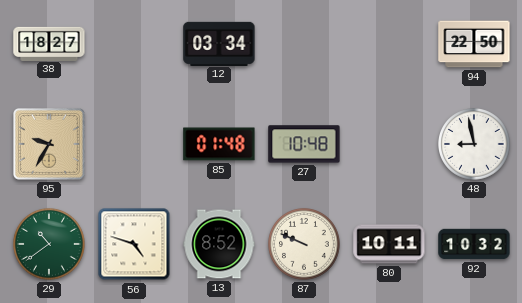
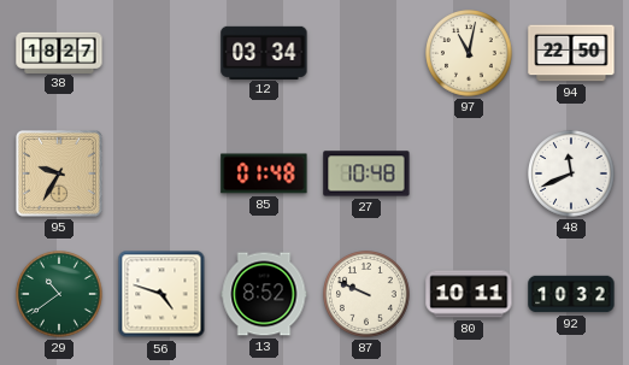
97: none -> 11:02
48: 8:58 -> 11:41
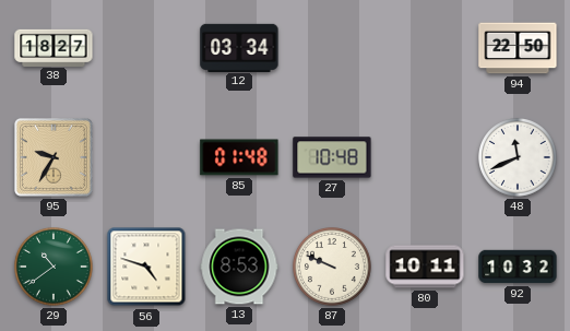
97: 11:02 -> none
13: 8:52 -> 8:53
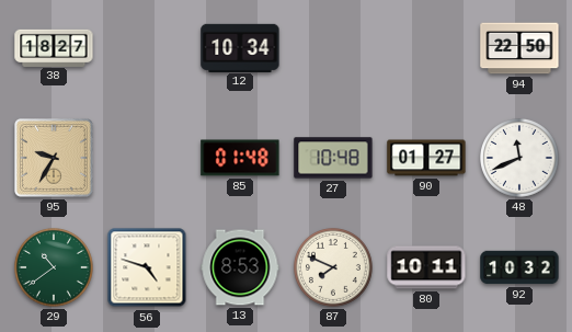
12: 03:34 -> 10:34
90: none -> 01:27
87: 9:49 -> 7:49
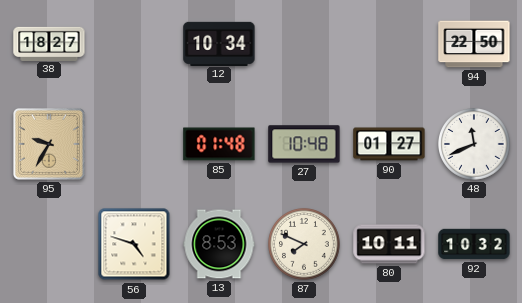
29: 10:39 -> none
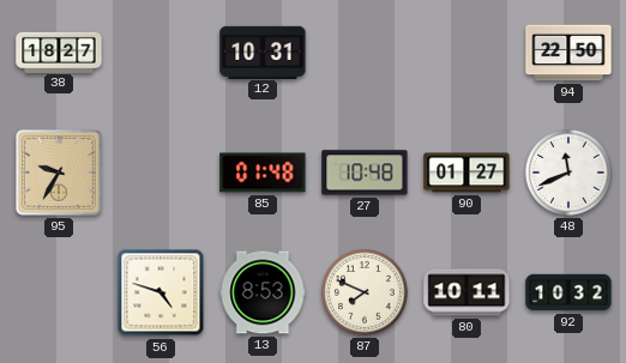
12: 10:34 -> 10:31
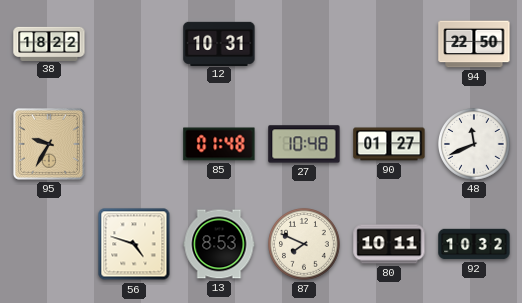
38: 18:27 -> 18:22
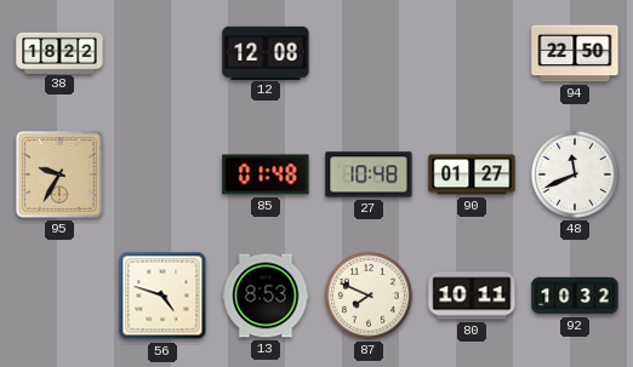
12: 10:31 -> 12:08
